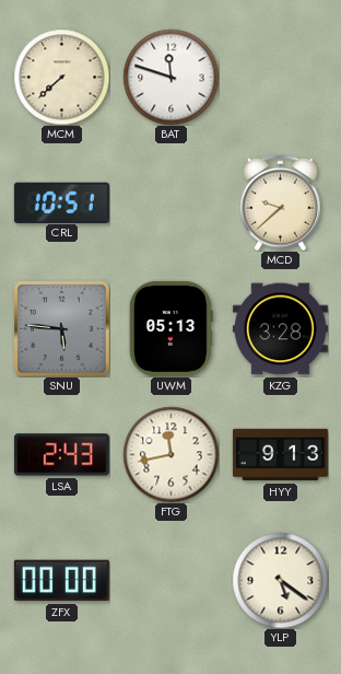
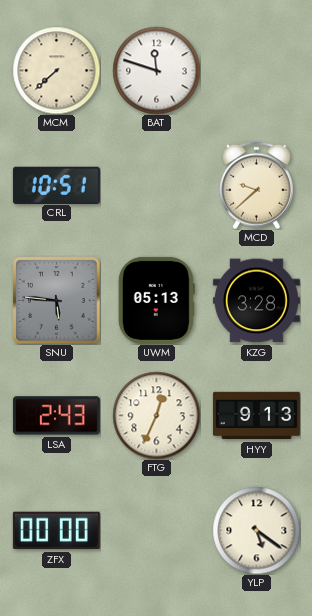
FTG: 11:43 -> 12:34
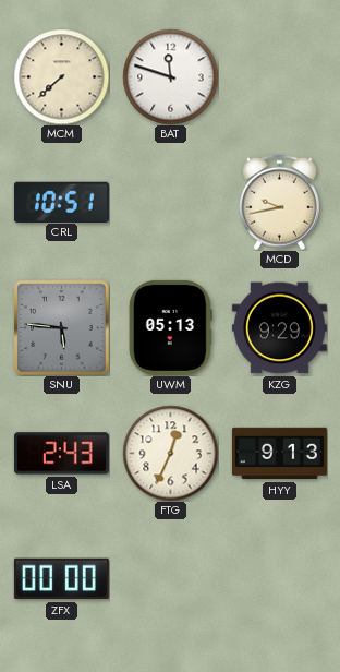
MCD: 9:38 -> 9:43
KZG: 3:28 -> 9:29
YLP: 5:21 -> none
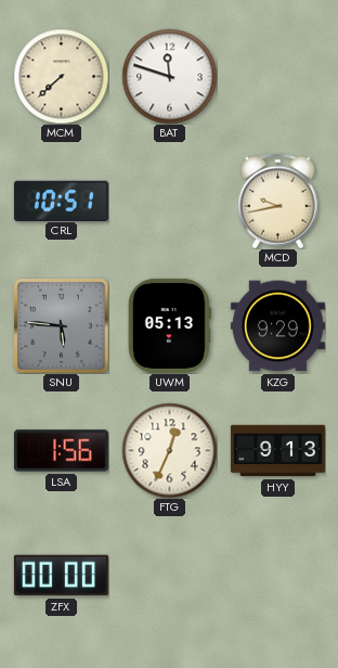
LSA: 2:43 -> 1:56
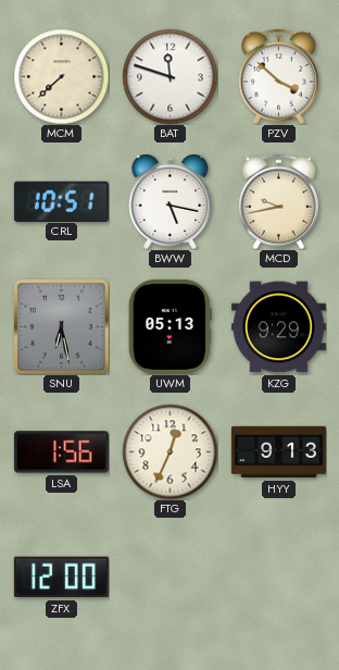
PZV: none -> 3:52
BWW: none -> 5:17
SNU: 5:46 -> 6:28
ZFX: 00:00 -> 12:00
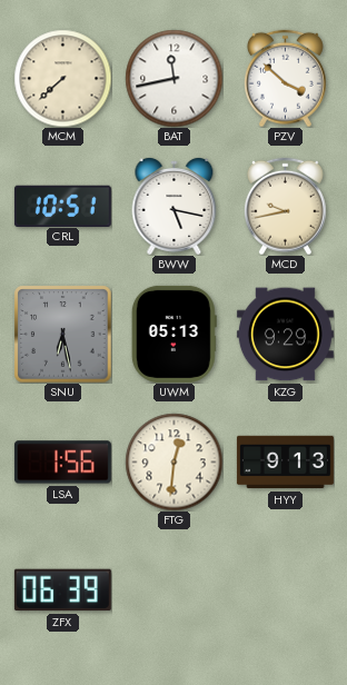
BAT: 11:48 -> 11:43
FTG: 12:34 -> 12:31
ZFX: 12:00 -> 06:39
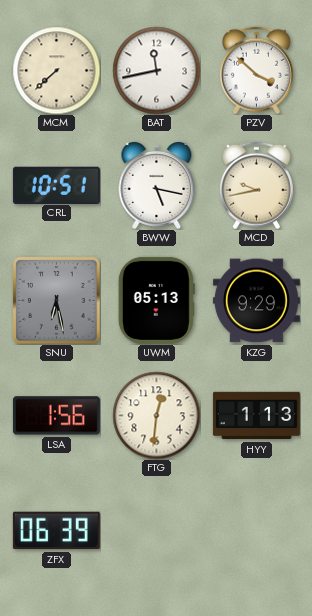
HYY: 9:13 -> 1:13
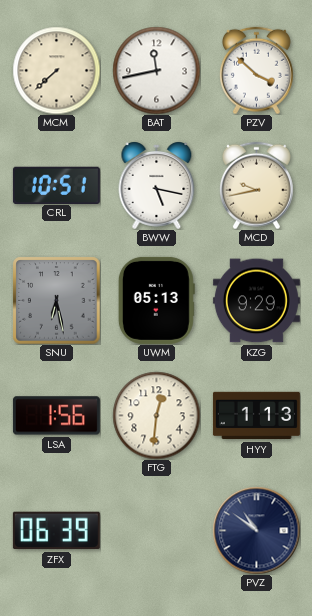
PVZ: none -> 10:51
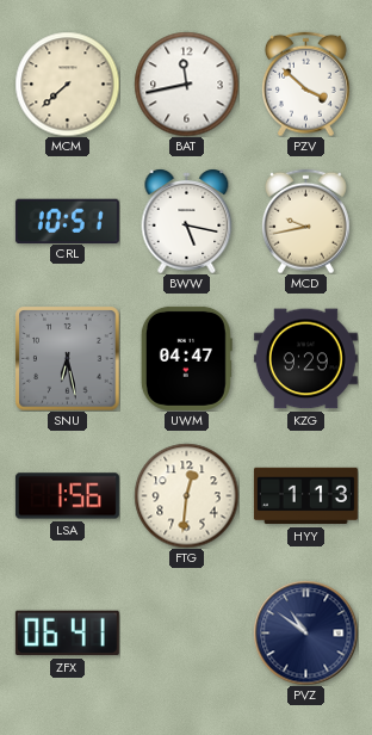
UWM: 05:13 -> 04:47
ZFX: 06:39 -> 06:41
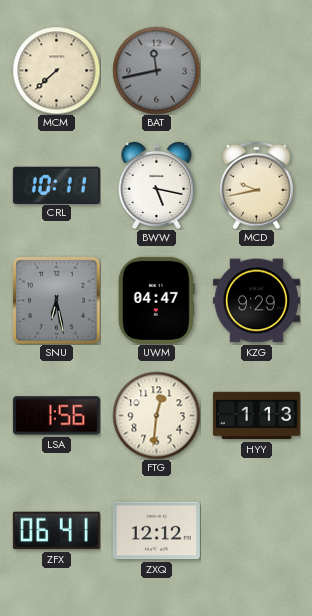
BAT dial: white -> grey
PZV: 3:52 -> none
CRL: 10:51 -> 10:11
ZXQ: none -> 12:12
PVZ: 10:51 -> none
